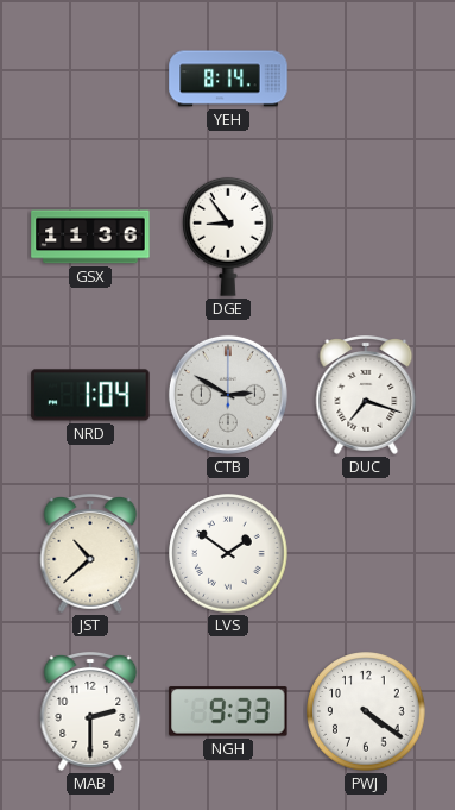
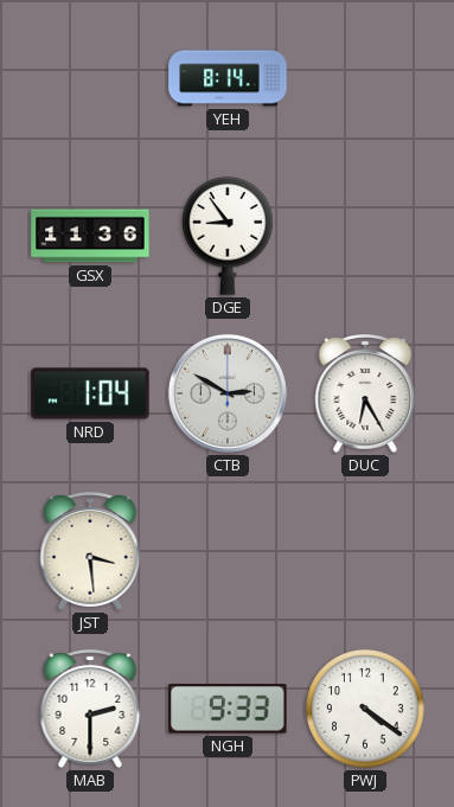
DUC: 7:18 -> 6:25
JST: 10:38 -> 3:29
LVS: 1:51 -> none
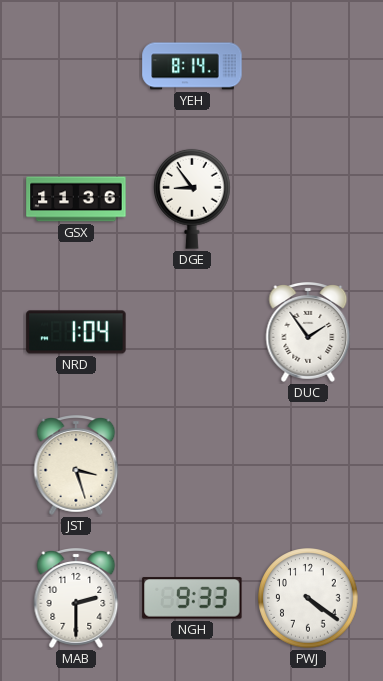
CTB: 2:50 -> none
DUC: 6:25 -> 1:54
JST: 3:29 -> 3:27
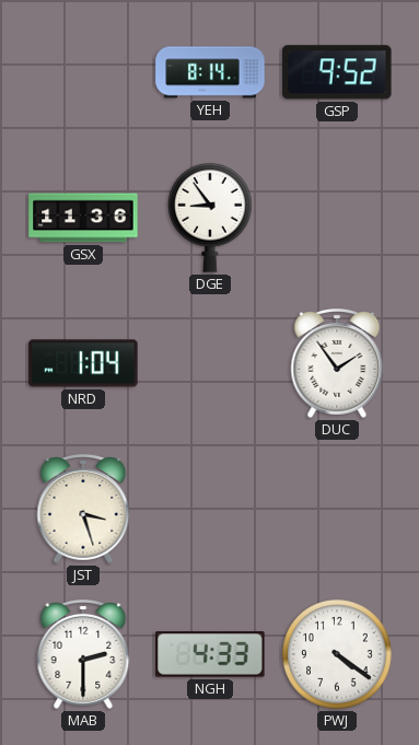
GSP: none -> 9:52
NGH: 9:33 -> 4:33
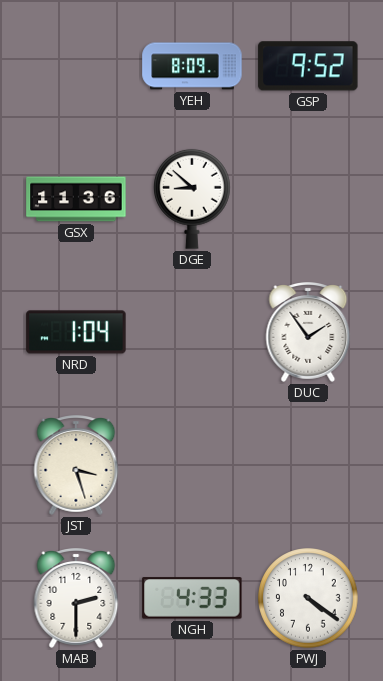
YEH: 8:14 -> 8:09
DGE: 8:54 -> 8:52
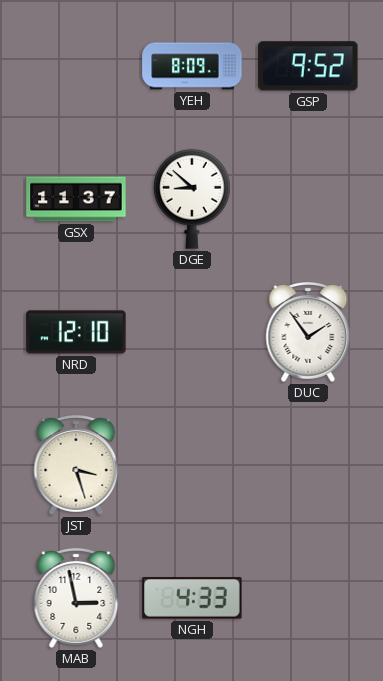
GSX: 11:36 -> 11:37
NRD: 1:04 -> 12:10
MAB: 2:30 -> 2:58
PWJ: 4:21 -> none
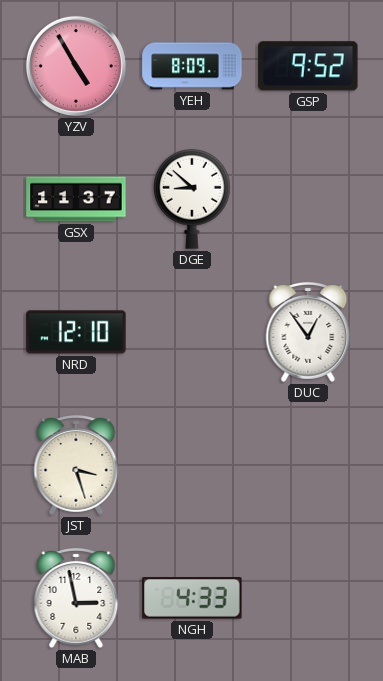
YZV: none -> 4:55
DUC: 1:54 -> 12:54
